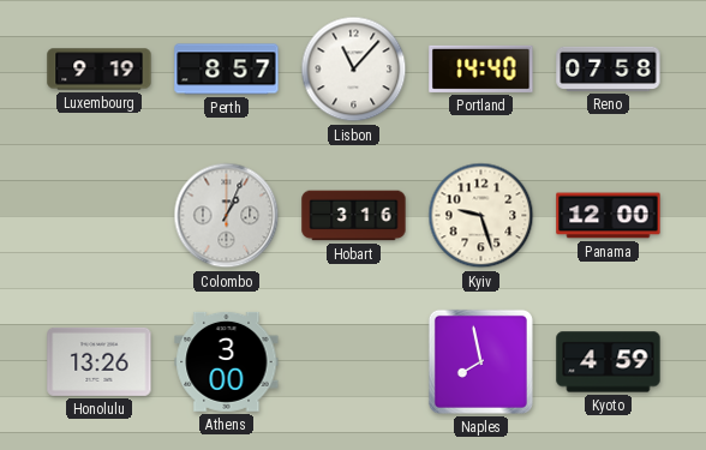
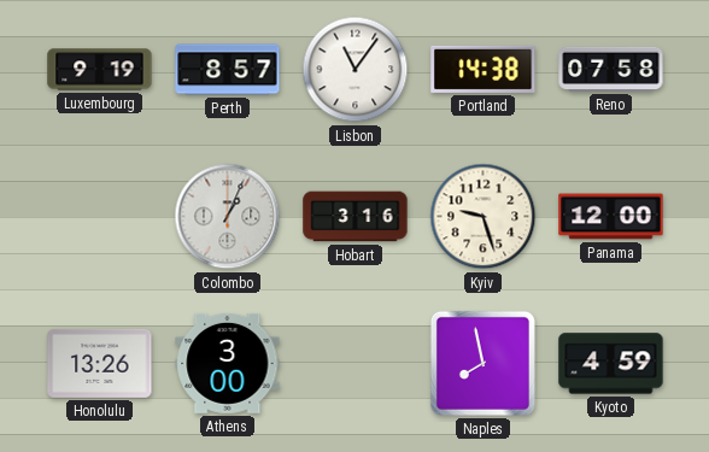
Lisbon: 11:07 -> 11:06
Portland: 14:40 -> 14:38
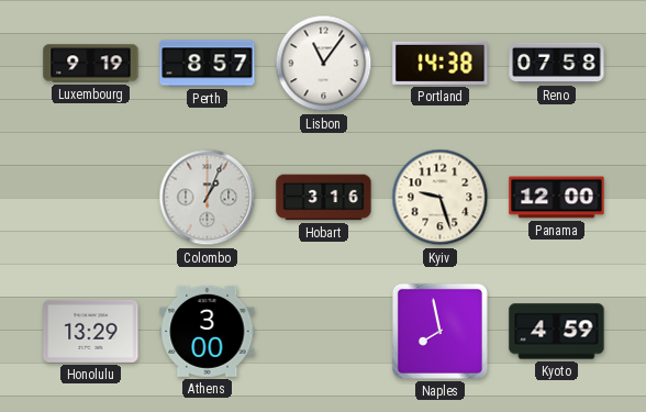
Honolulu: 13:26 -> 13:29
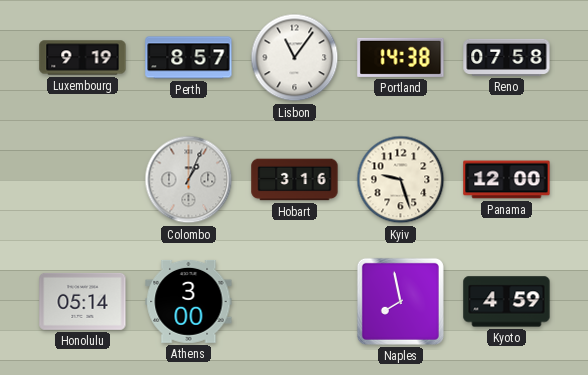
Honolulu: 13:29 -> 05:14
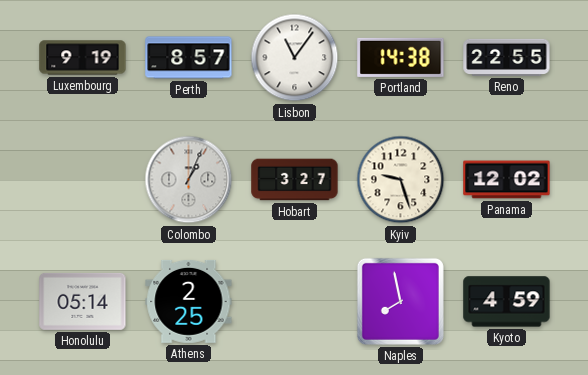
Reno: 07:58 -> 22:55
Hobart: 3:16 -> 3:27
Panama: 12:00 -> 12:02
Athens: 3:00 -> 2:25
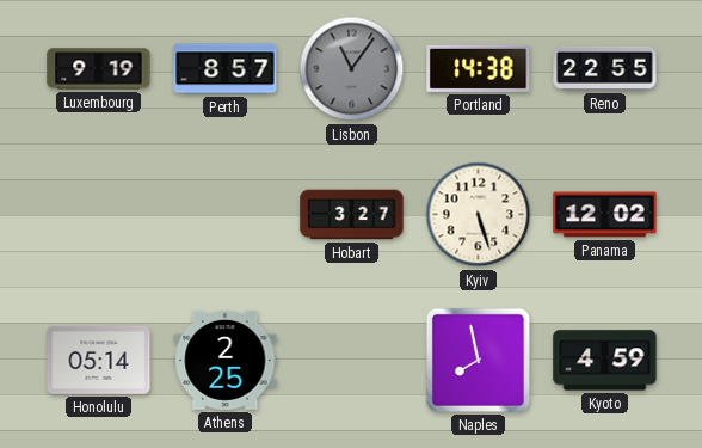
Lisbon dial: white -> grey
Colombo: 1:04 -> none
Kyiv: 9:27 -> 5:27
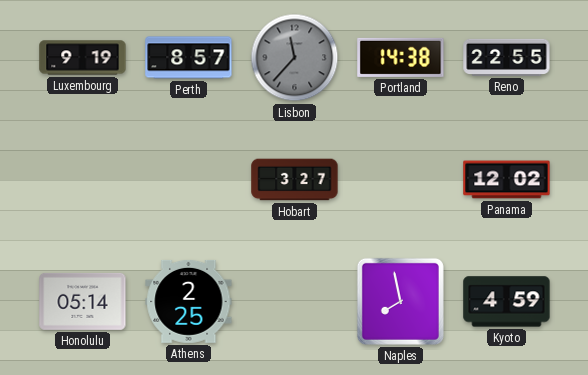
Lisbon: 11:06 -> 11:37
Kyiv: 5:27 -> none
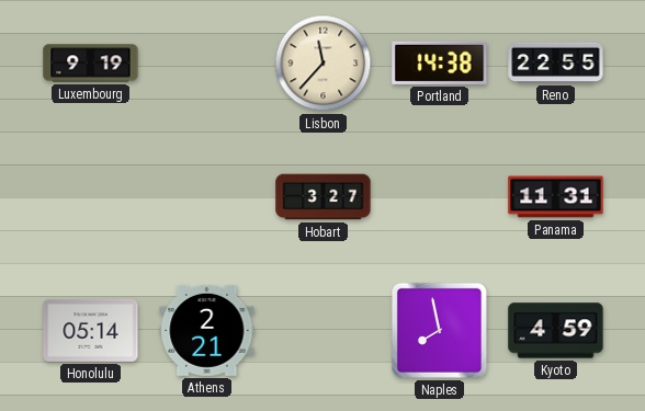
Perth: 8:57 -> none
Lisbon dial: grey -> cream
Panama: 12:02 -> 11:31
Athens: 2:25 -> 2:21
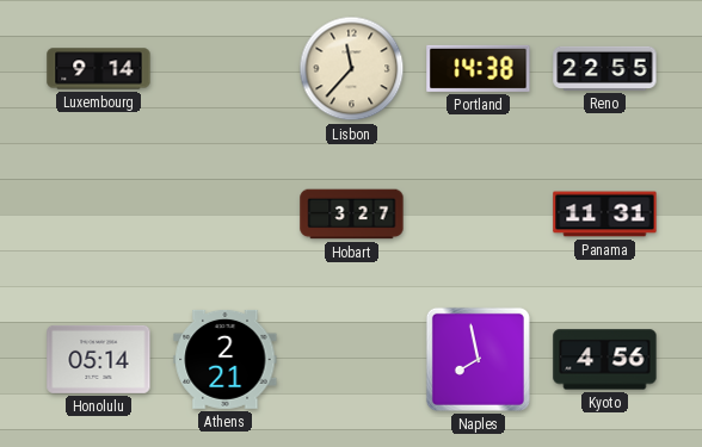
Luxembourg: 9:19 -> 9:14
Kyoto: 4:59 -> 4:56
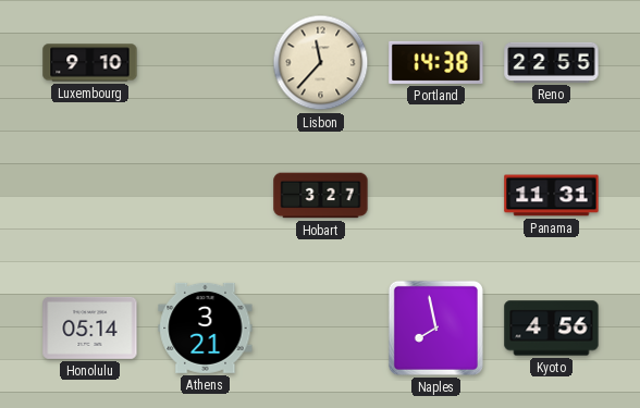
Luxembourg: 9:14 -> 9:10
Athens: 2:21 -> 3:21
